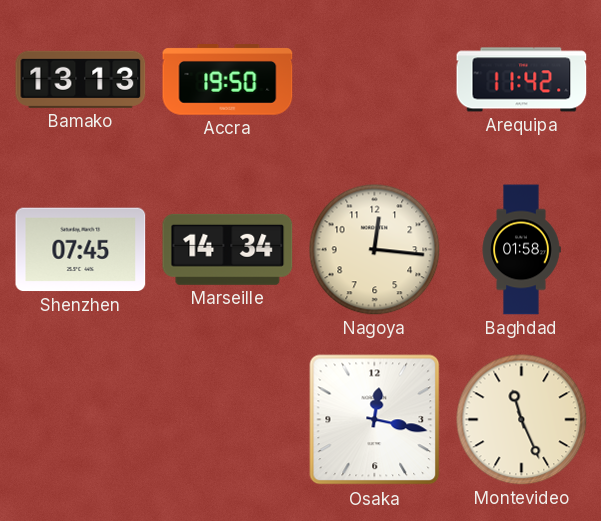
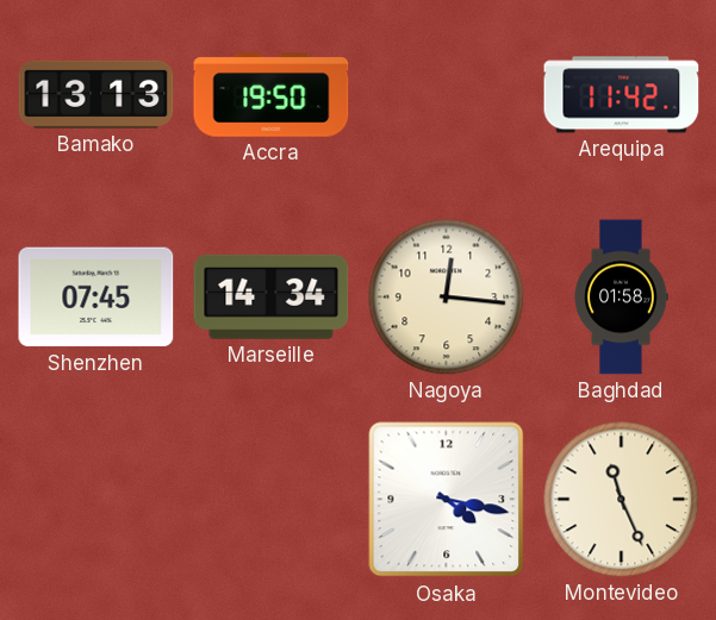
Osaka: 12:17 -> 4:17
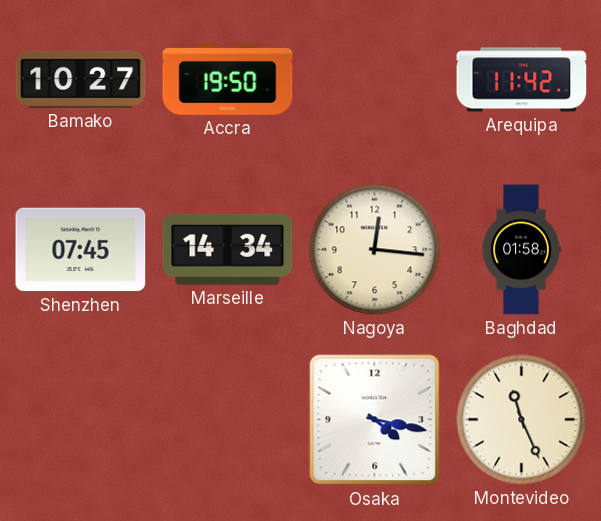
Bamako: 13:13 -> 10:27
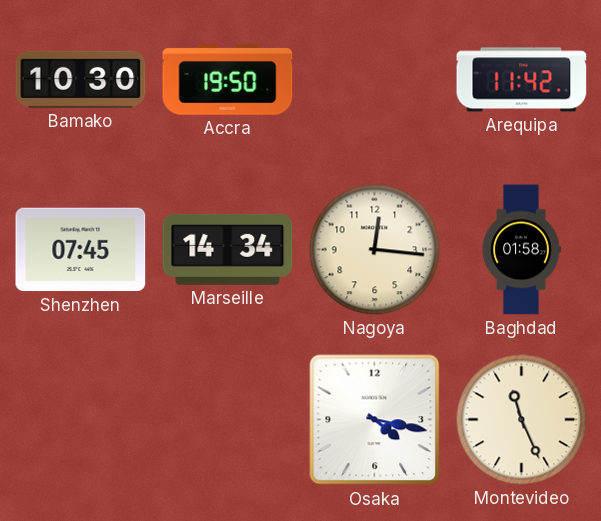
Bamako: 10:27 -> 10:30
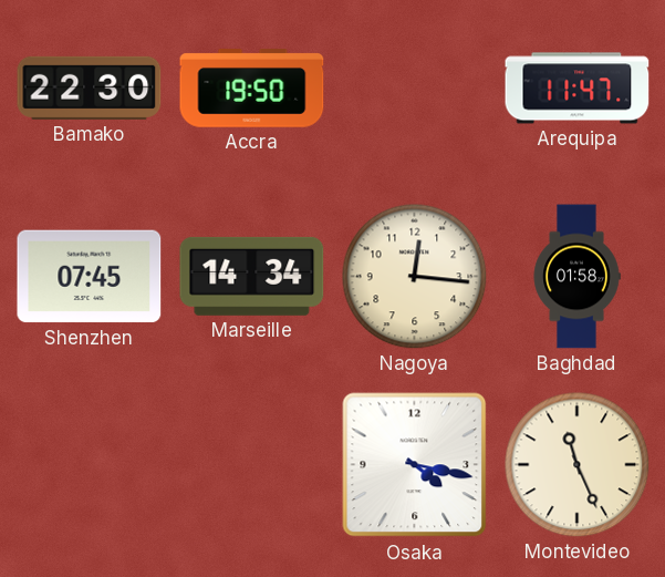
Bamako: 10:30 -> 22:30
Arequipa: 11:42 -> 11:47
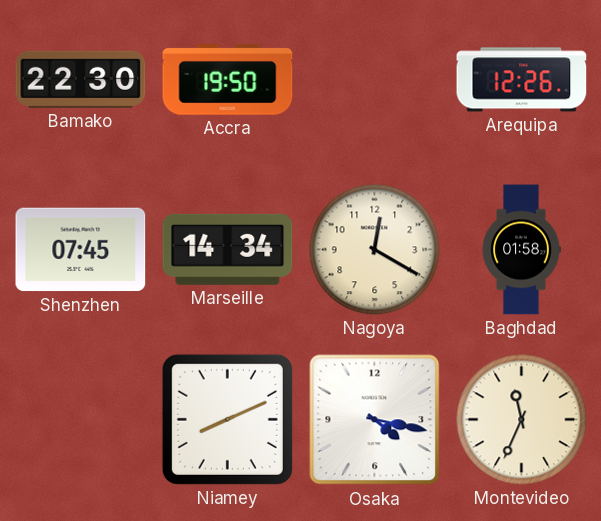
Arequipa: 11:47 -> 12:26
Nagoya: 12:16 -> 12:20
Niamey: none -> 8:11
Montevideo: 11:26 -> 11:34
